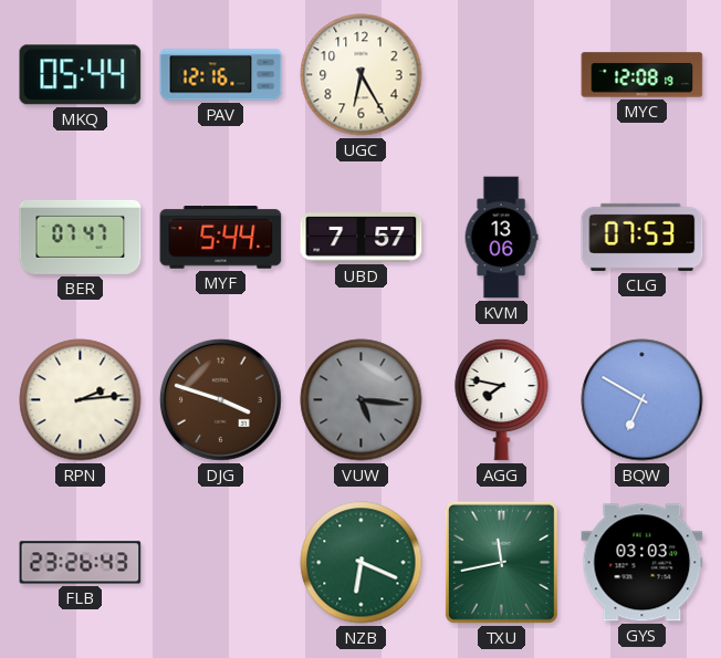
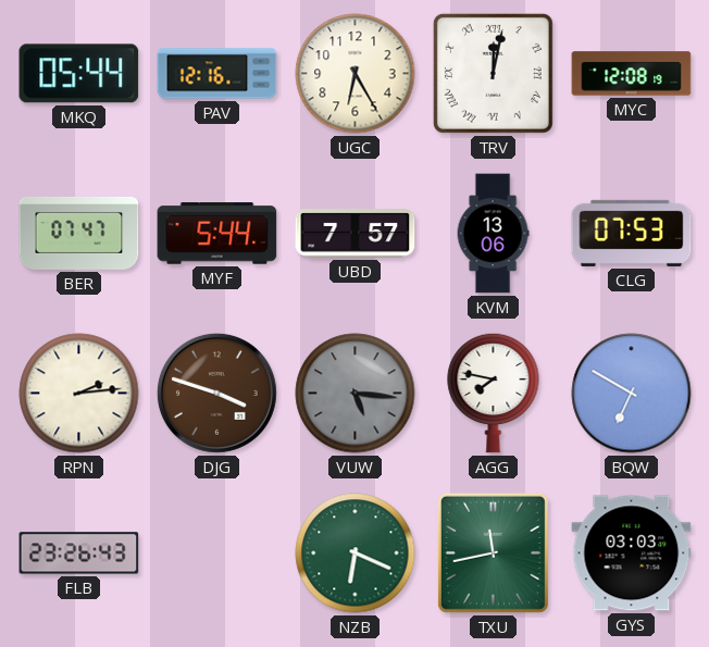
TRV: none -> 12:02
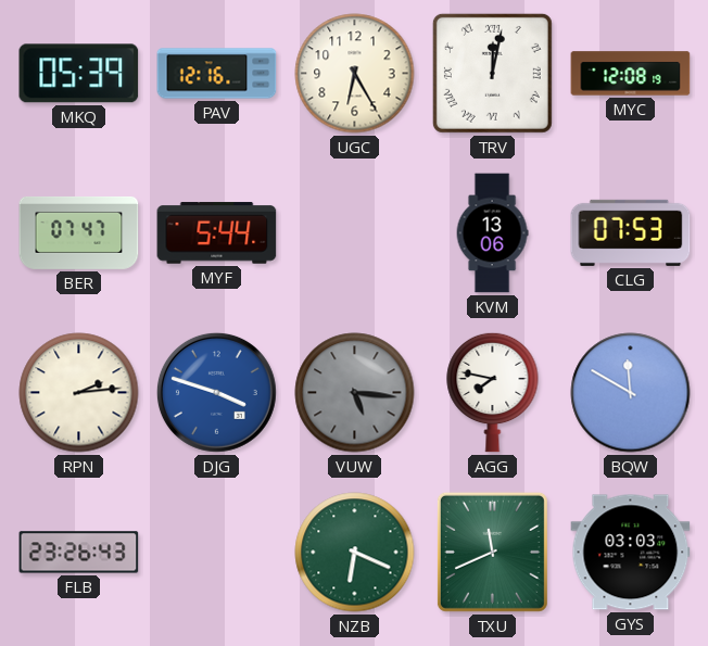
MKQ: 05:44 -> 05:39
UBD: 7:57 -> none
DJG dial: brown -> blue
BQW: 6:50 -> 11:50
TXU: 11:43 -> 11:41
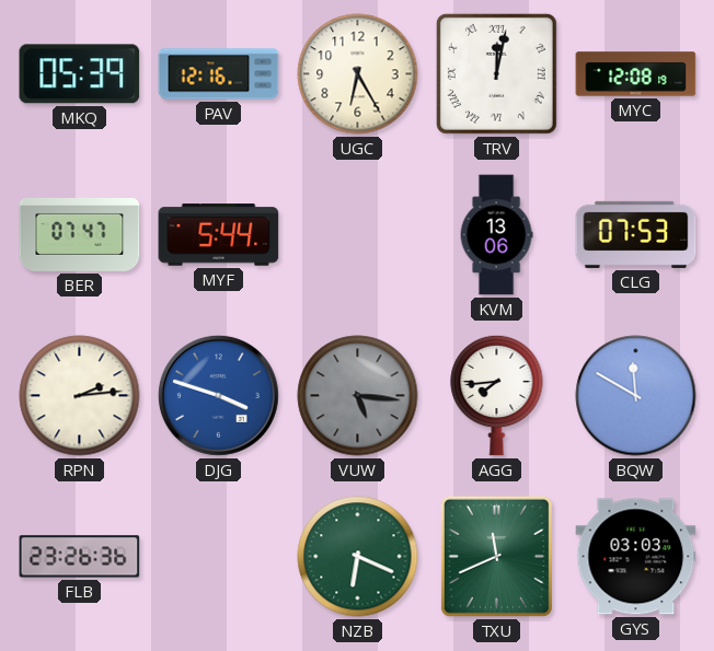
AGG: 7:47 -> 7:44
FLB: 23:26:43 -> 23:26:36
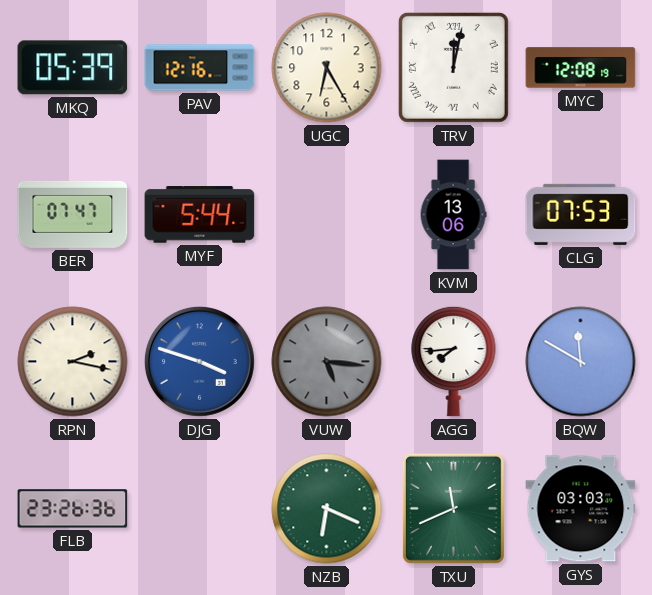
RPN: 2:14 -> 2:17
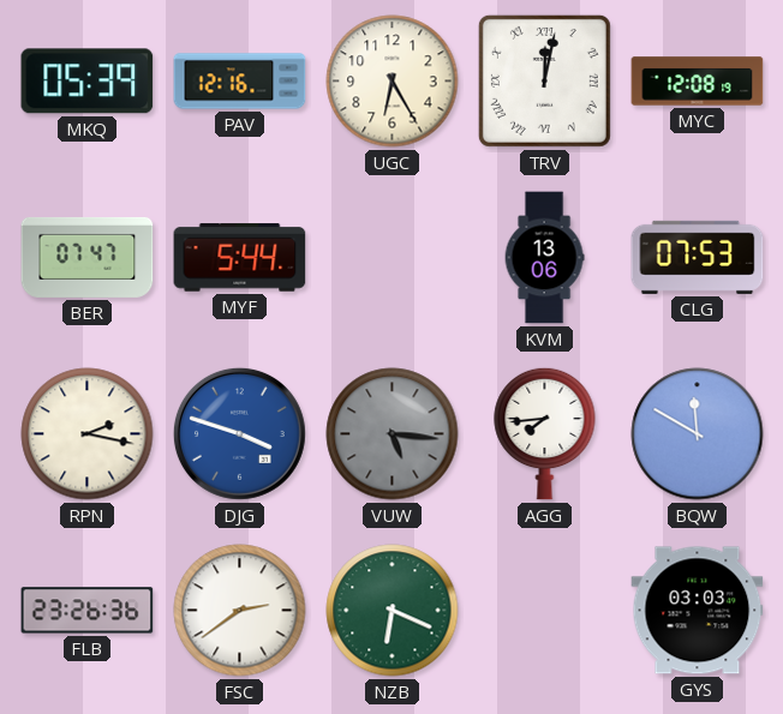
FSC: none -> 2:39
TXU: 11:41 -> none
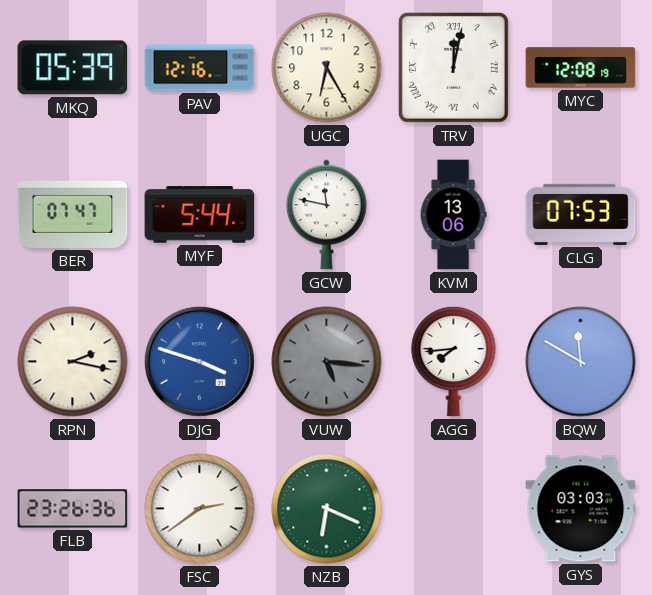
GCW: none -> 11:47
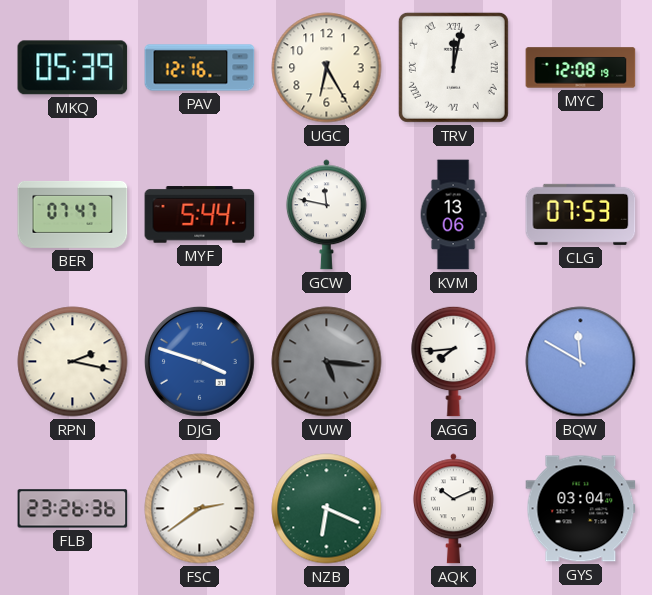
AQK: none -> 10:11
GYS: 03:03 -> 03:04
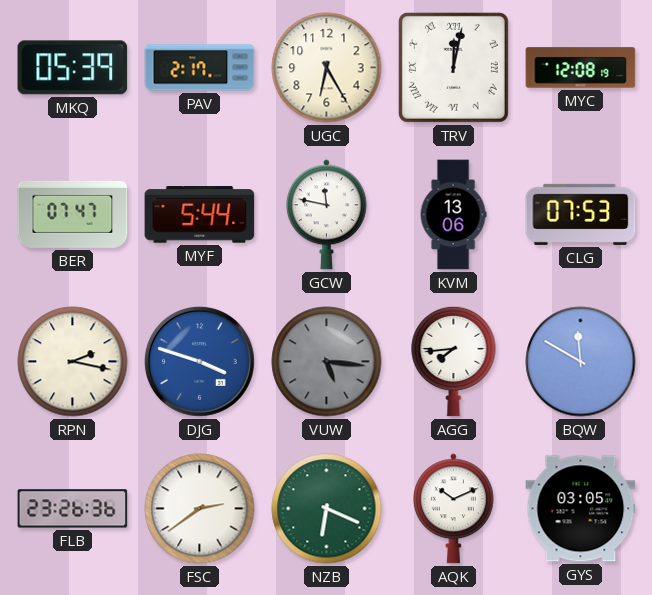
PAV: 12:16 -> 2:17
GYS: 03:04 -> 03:05
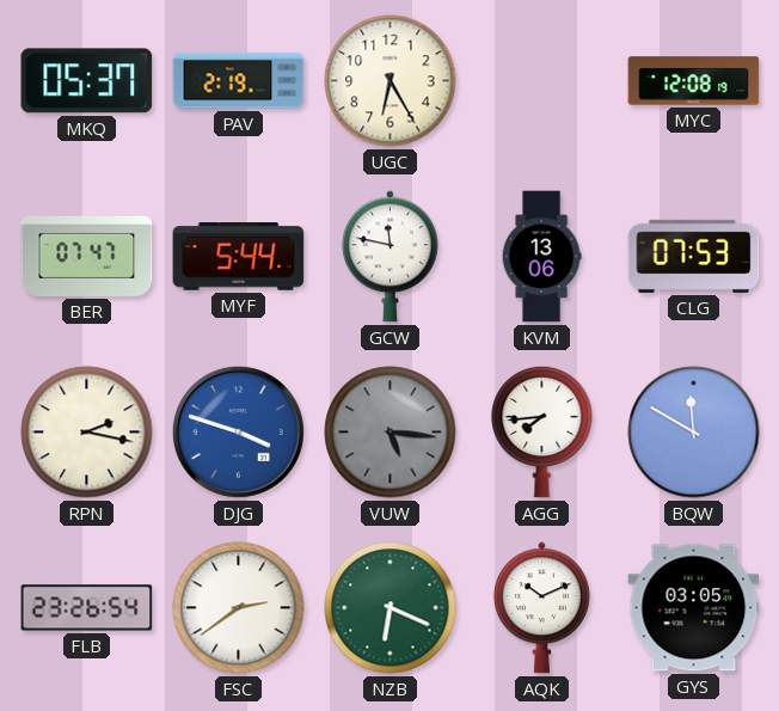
MKQ: 05:39 -> 05:37
PAV: 2:17 -> 2:19
TRV: 12:02 -> none
FLB: 23:26:36 -> 23:26:54
